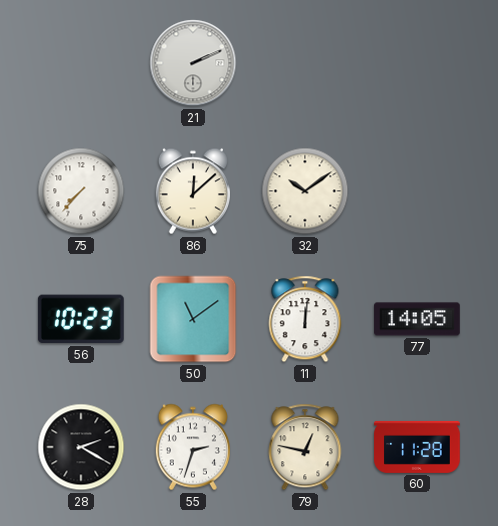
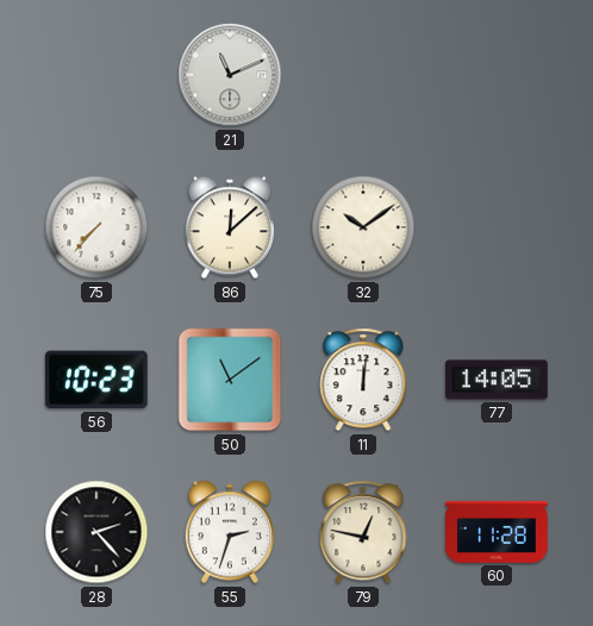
21: 2:11 -> 11:11
28: 2:20 -> 2:23
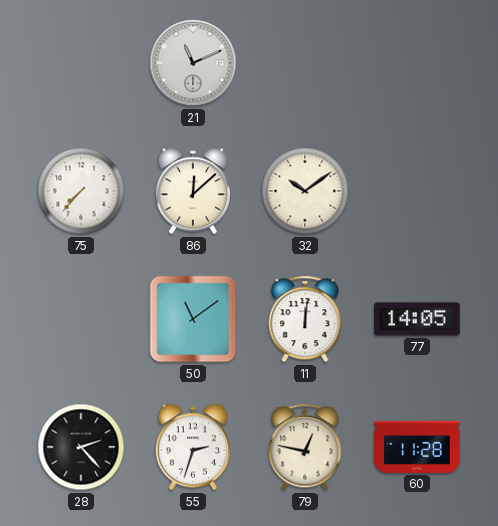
56: 10:23 -> none
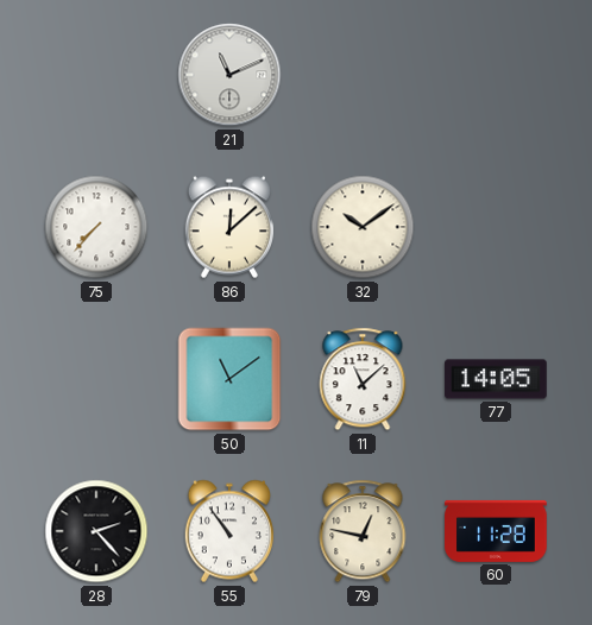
11: 12:01 -> 11:08
55: 2:33 -> 10:54
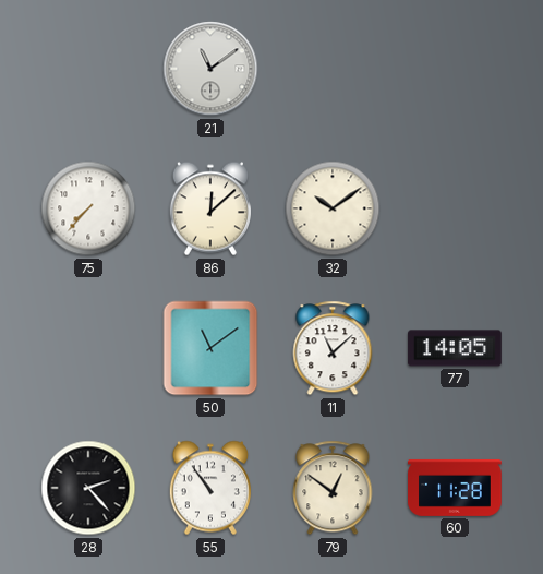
21: 11:11 -> 11:09
79: 12:47 -> 12:51
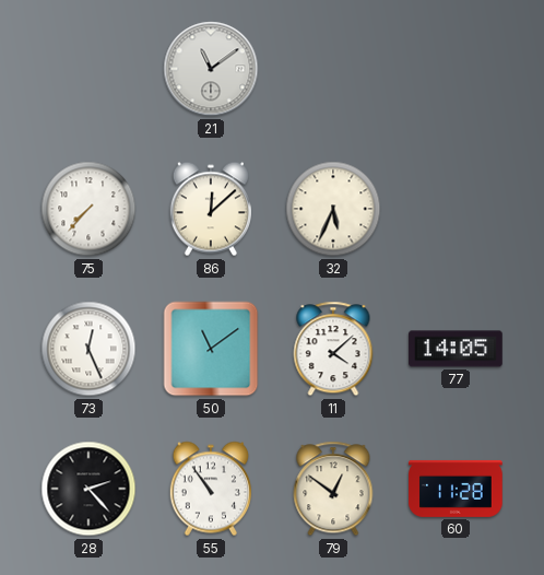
32: 10:09 -> 5:34
73: none -> 12:26
11: 11:08 -> 4:08
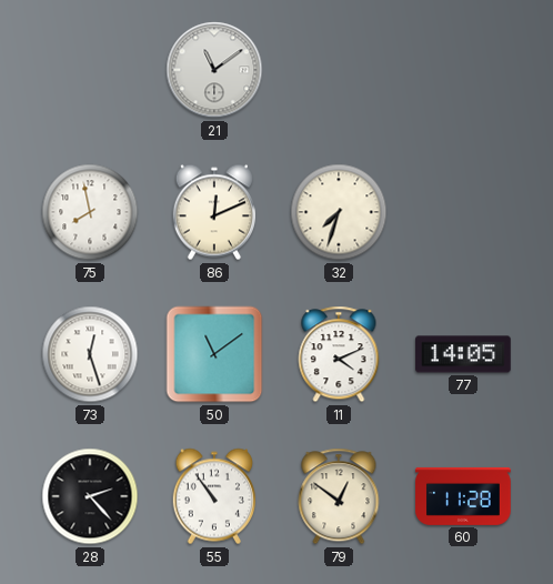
75: 7:37 -> 7:58
86: 12:08 -> 12:11
32: 5:34 -> 7:33
73: 12:26 -> 12:27
11: 4:08 -> 4:11
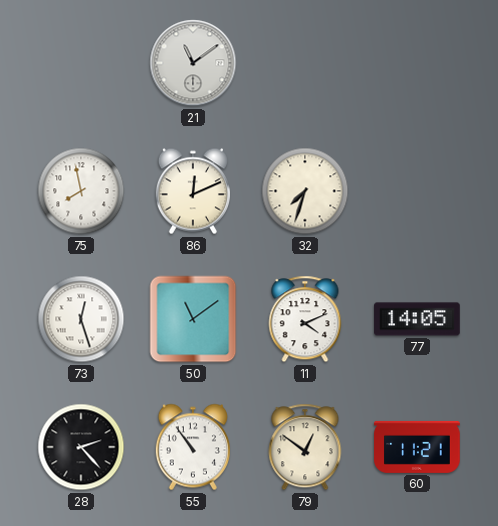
60: 11:28 -> 11:21
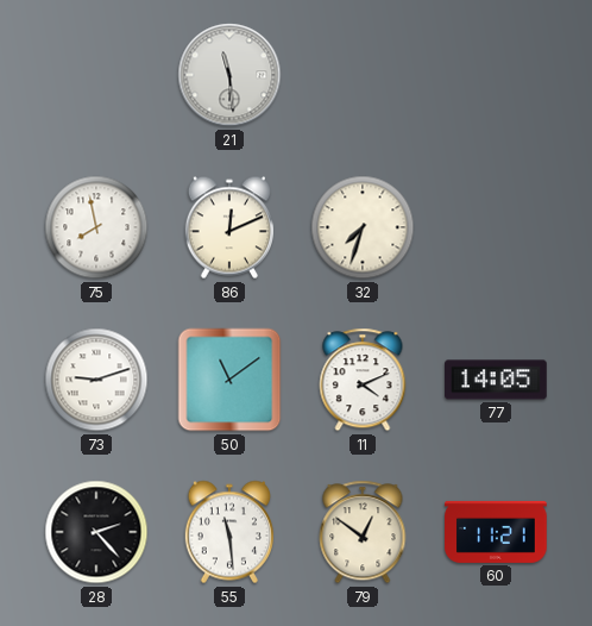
21: 11:09 -> 11:29
73: 12:27 -> 9:12
55: 10:54 -> 11:29
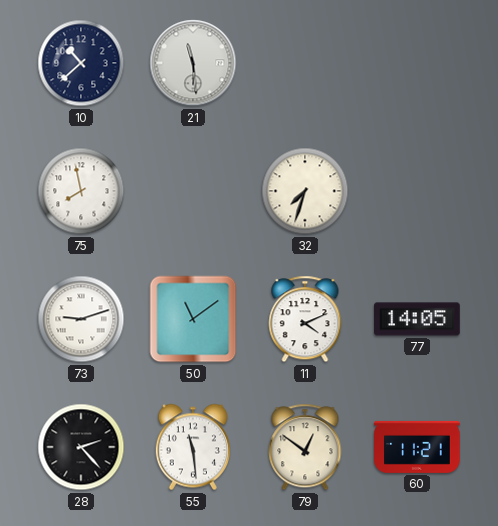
10: none -> 10:38
86: 12:11 -> none
